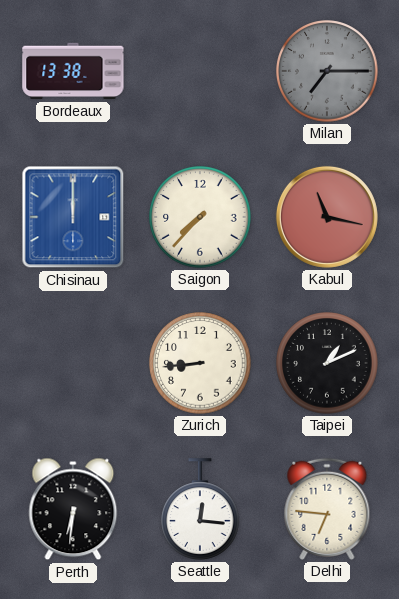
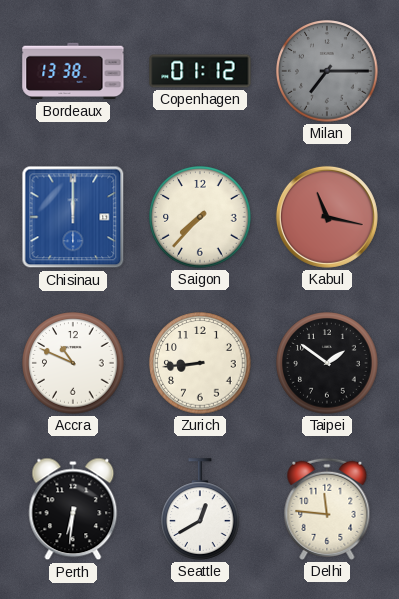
Copenhagen: none -> 01:12
Accra: none -> 10:49
Taipei: 1:11 -> 1:51
Seattle: 12:16 -> 12:40
Delhi: 6:46 -> 11:46
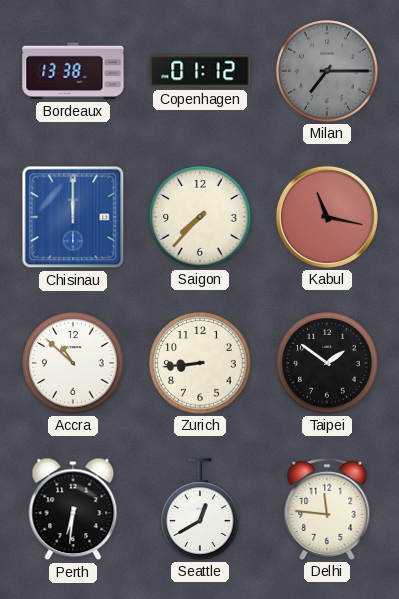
Accra: 10:49 -> 10:52
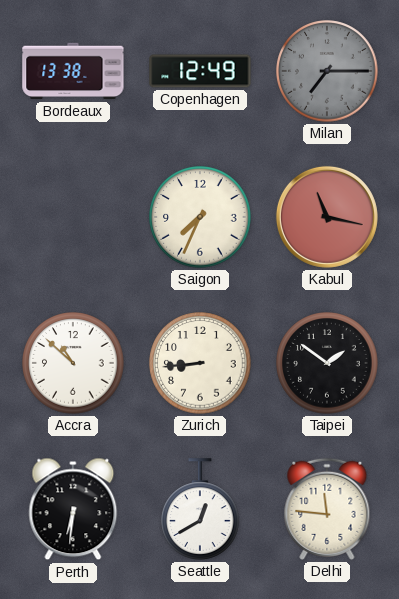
Copenhagen: 01:12 -> 12:49
Chisinau: 12:00 -> none
Saigon: 7:37 -> 7:34
